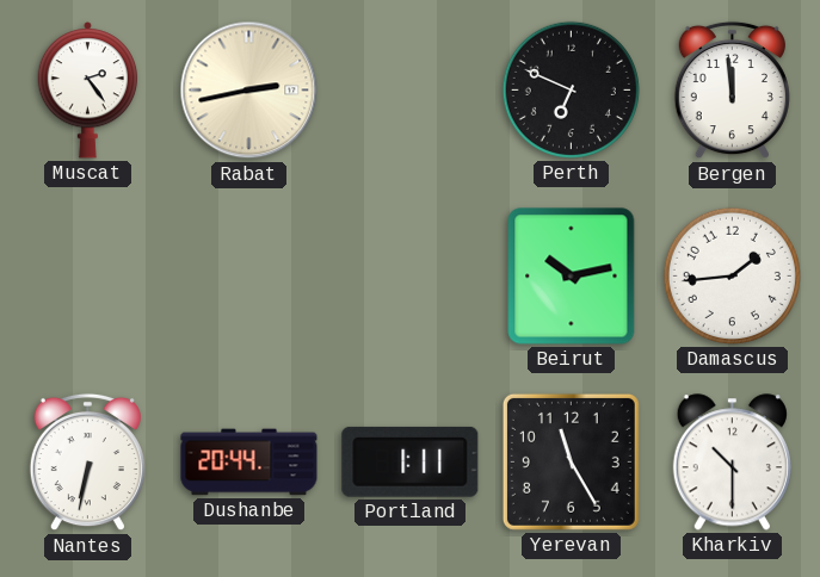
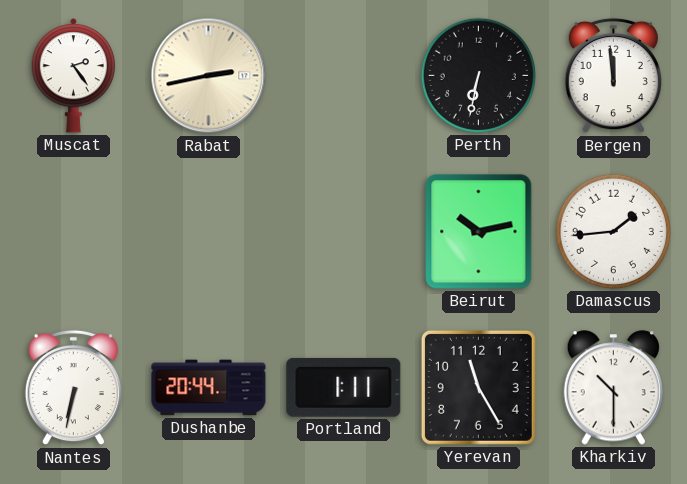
Perth: 6:49 -> 6:32
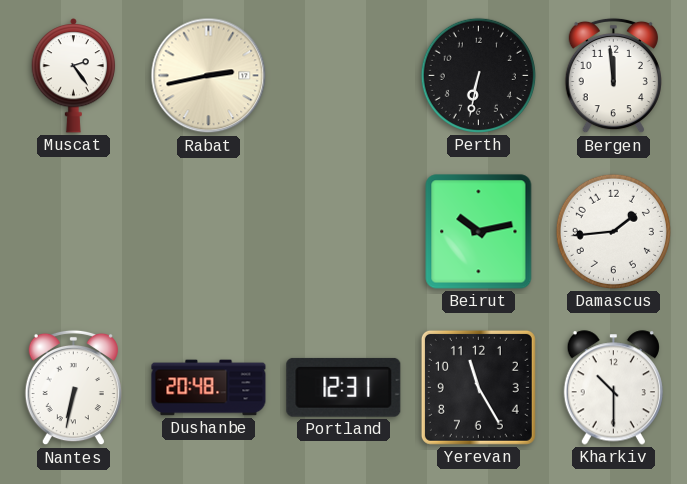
Dushanbe: 20:44 -> 20:48
Portland: 1:11 -> 12:31
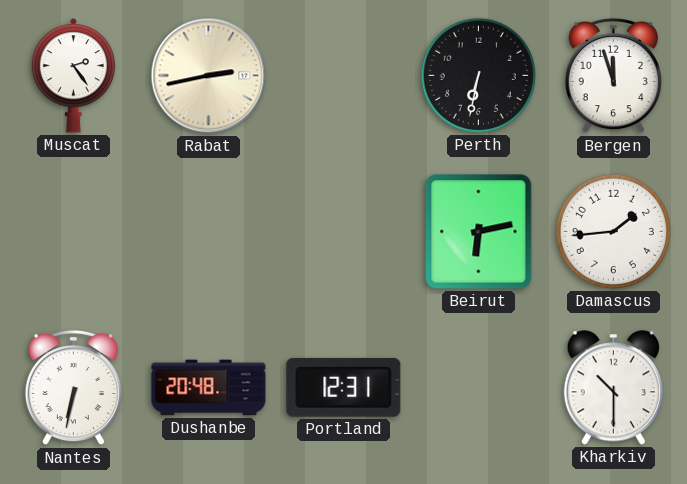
Bergen: 11:59 -> 11:57
Beirut: 10:13 -> 6:13
Yerevan: 11:25 -> none
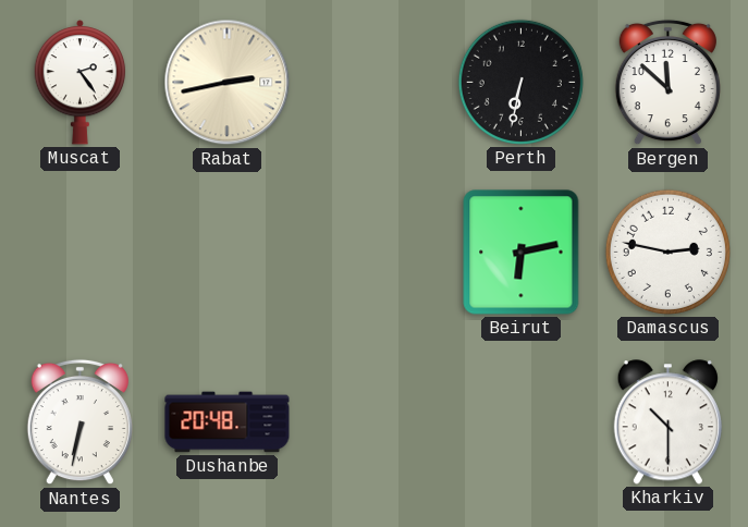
Bergen: 11:57 -> 11:52
Damascus: 1:44 -> 2:47
Portland: 12:31 -> none
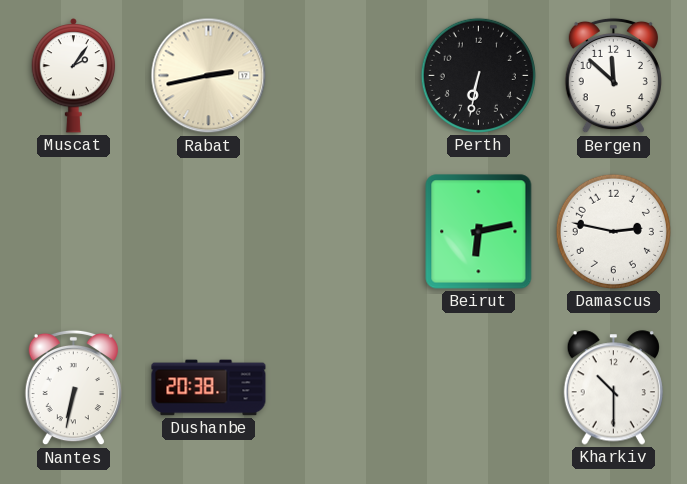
Muscat: 2:24 -> 2:06
Dushanbe: 20:48 -> 20:38
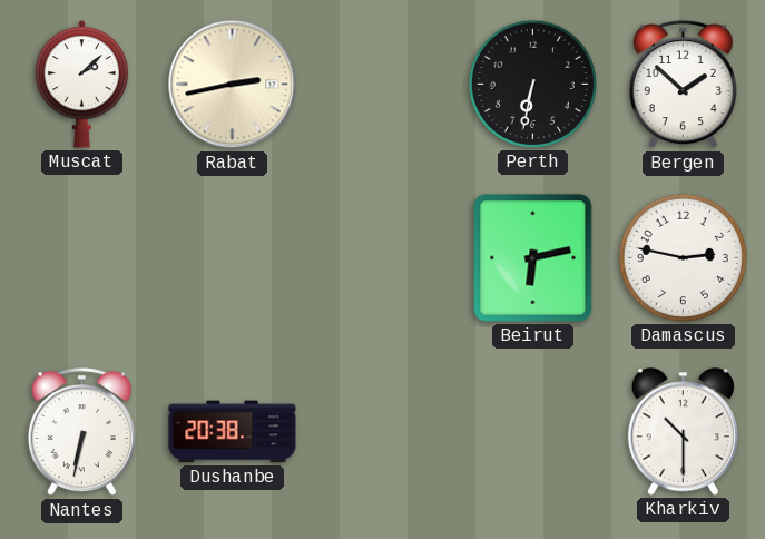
Muscat: 2:06 -> 2:08
Bergen: 11:52 -> 1:52
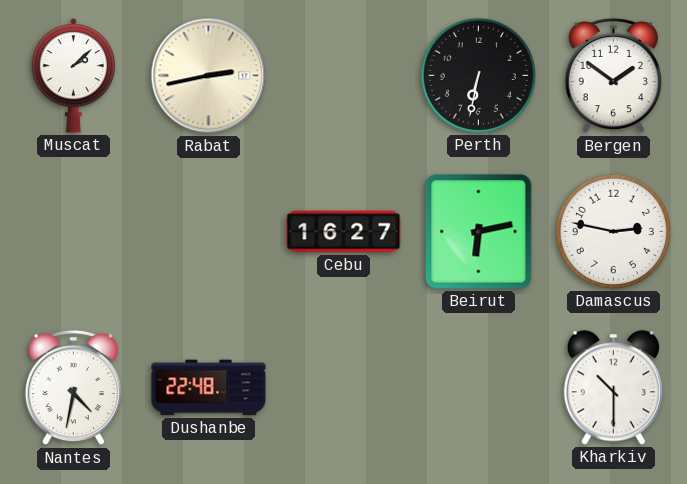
Bergen: 1:52 -> 1:51
Cebu: none -> 16:27
Nantes: 6:32 -> 4:32
Dushanbe: 20:38 -> 22:48
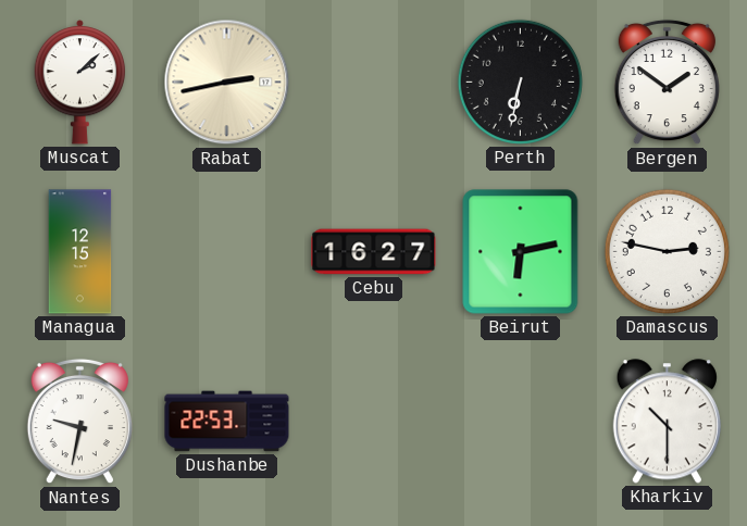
Managua: none -> 12:15
Nantes: 4:32 -> 9:32
Dushanbe: 22:48 -> 22:53
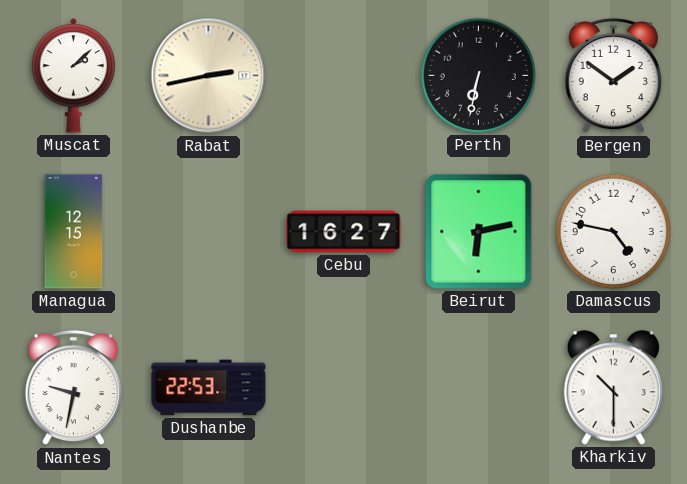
Damascus: 2:47 -> 4:47
